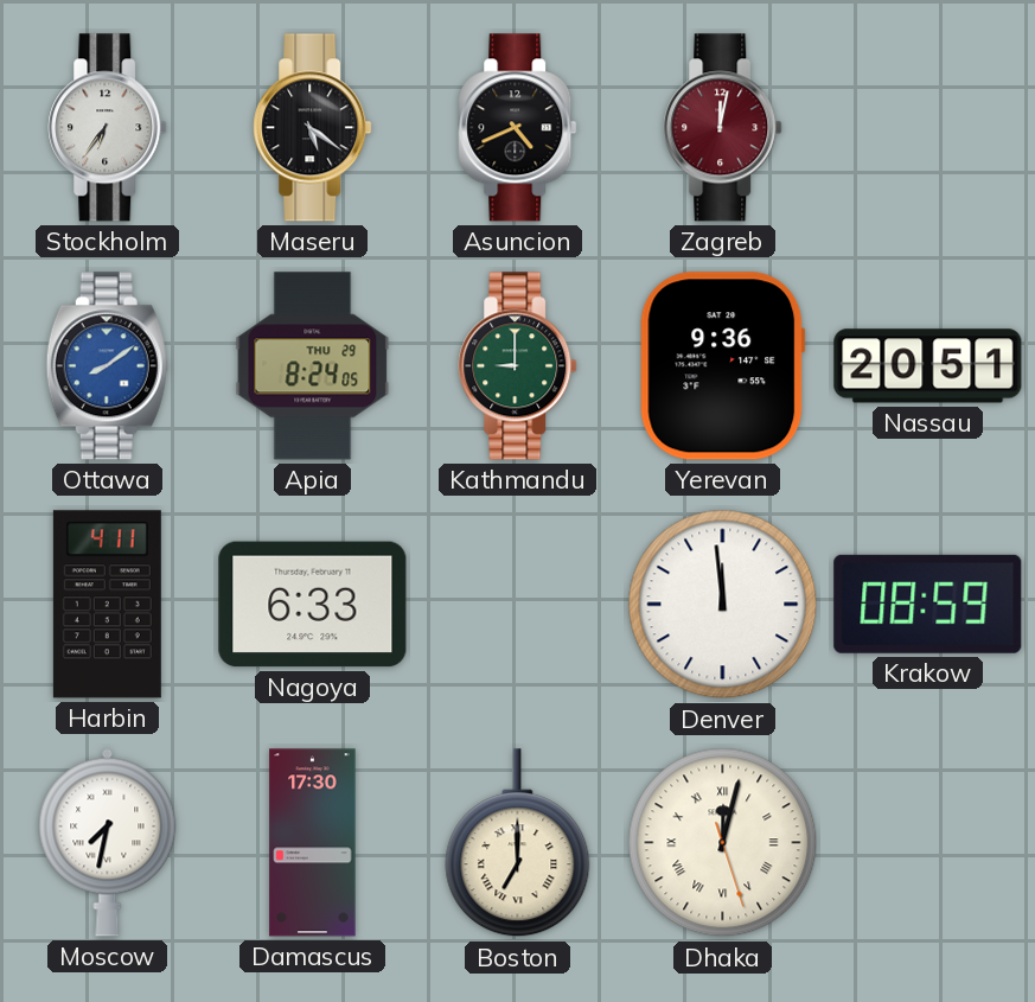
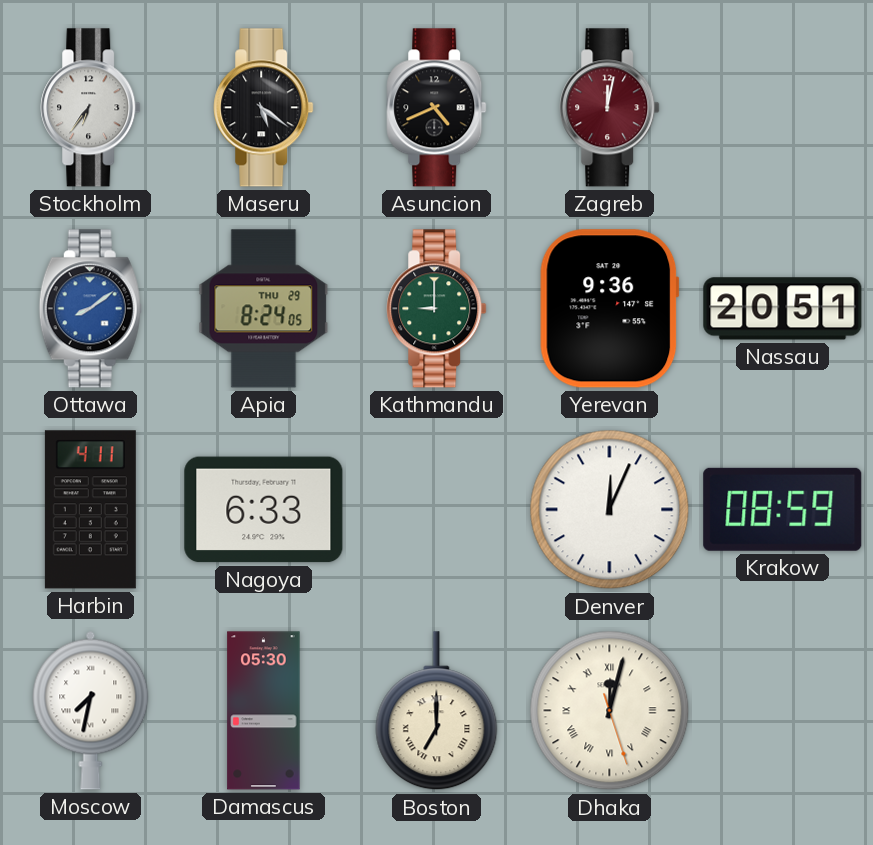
Denver: 11:59 -> 12:04
Damascus: 17:30 -> 05:30
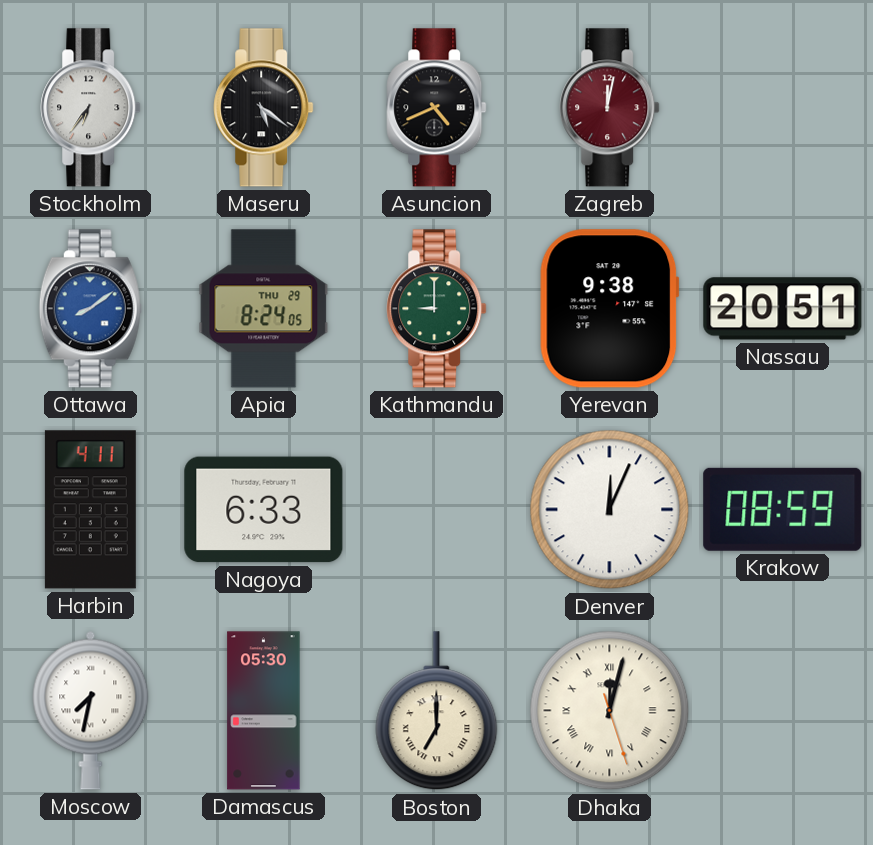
Yerevan: 9:36 -> 9:38
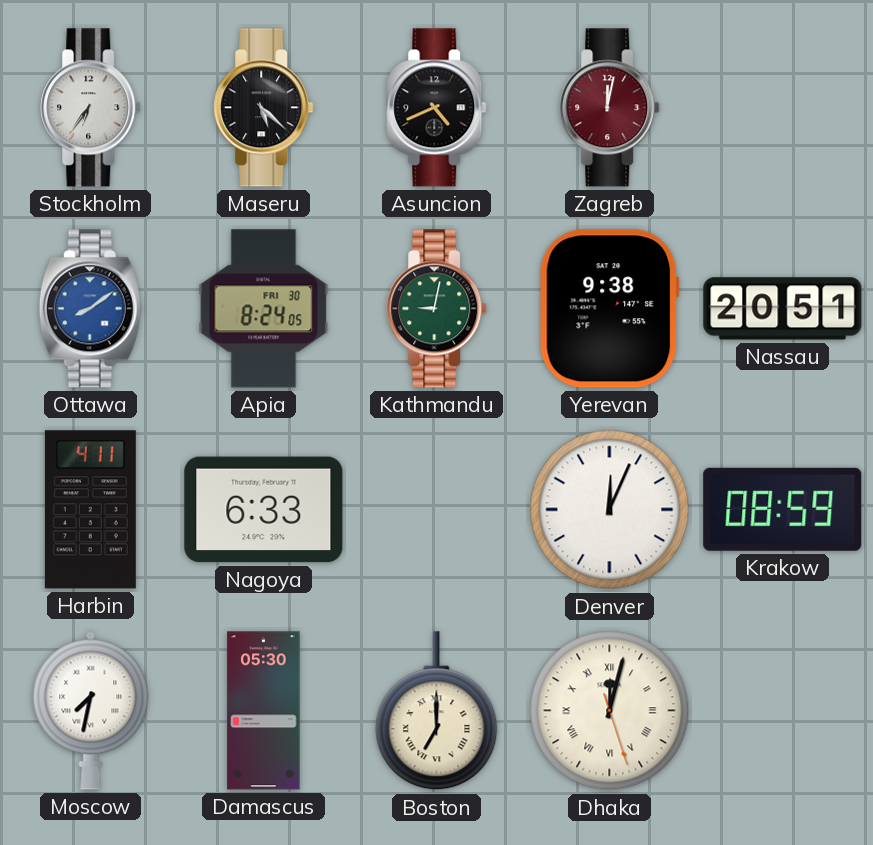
Maseru: 5:21 -> 5:22
Apia date: THU 29 -> FRI 30
Kathmandu: 9:00 -> 9:02
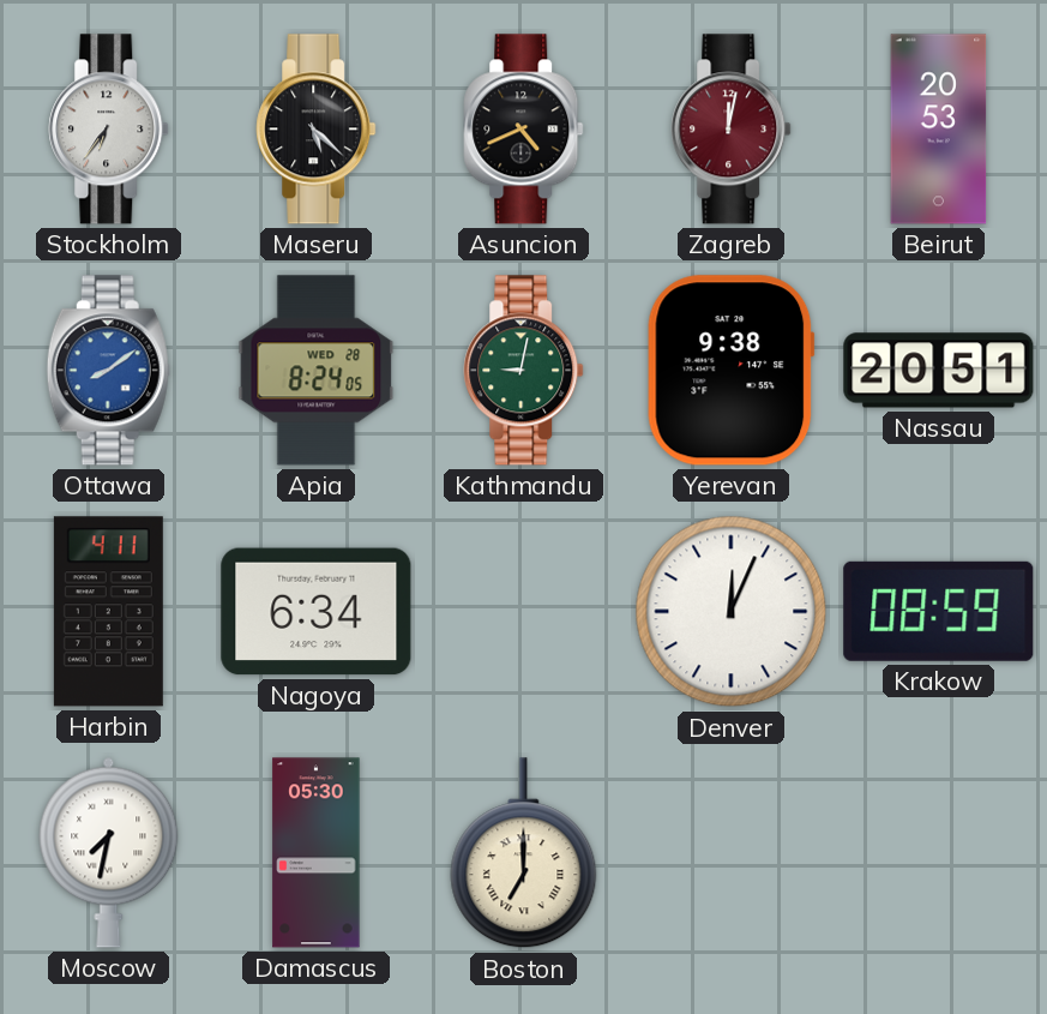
Beirut: none -> 20:53
Apia date: FRI 30 -> WED 28
Nagoya: 6:33 -> 6:34
Dhaka: 12:02 -> none
